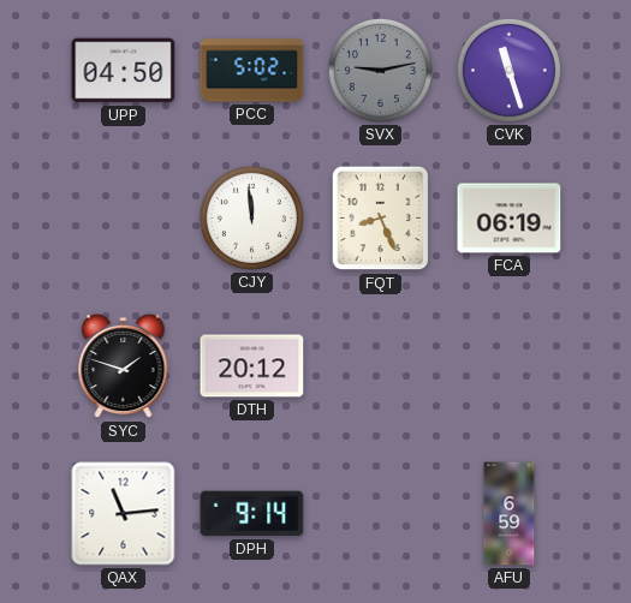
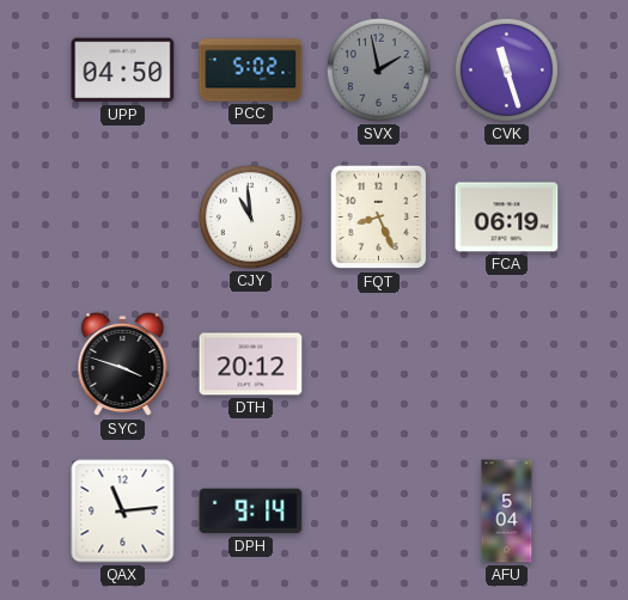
SVX: 9:13 -> 1:58
CJY: 11:59 -> 10:59
SYC: 1:48 -> 3:48
AFU: 6:59 -> 5:04
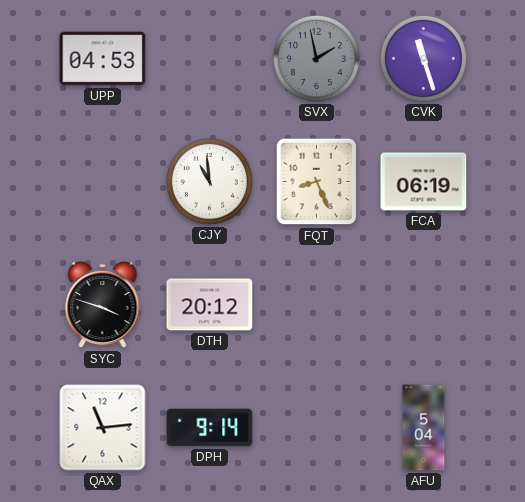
UPP: 04:50 -> 04:53
PCC: 5:02 -> none
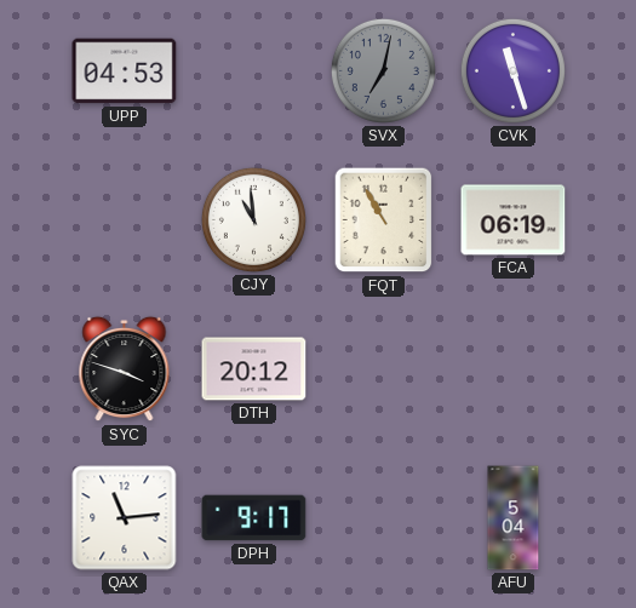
SVX: 1:58 -> 7:02
FQT: 8:26 -> 10:55
DPH: 9:14 -> 9:17
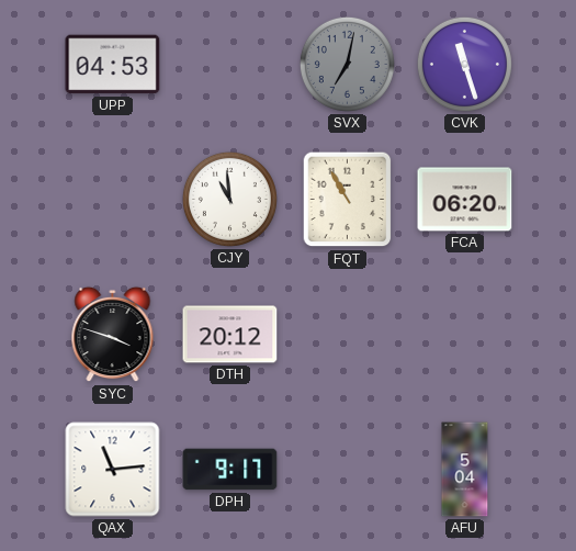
FCA: 06:19 -> 06:20
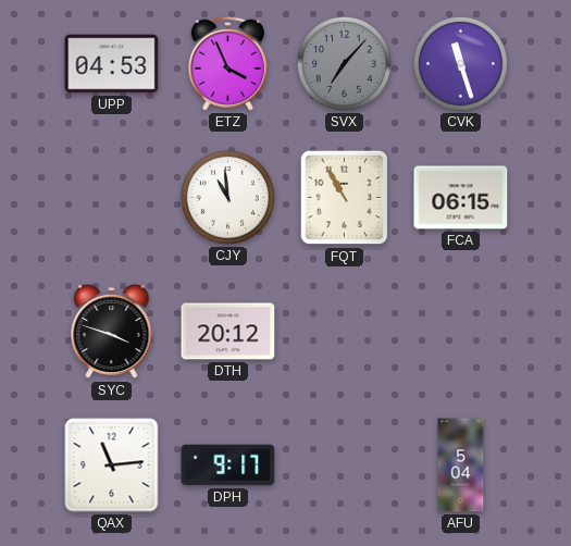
ETZ: none -> 3:56
SVX: 7:02 -> 7:07
FCA: 06:20 -> 06:15
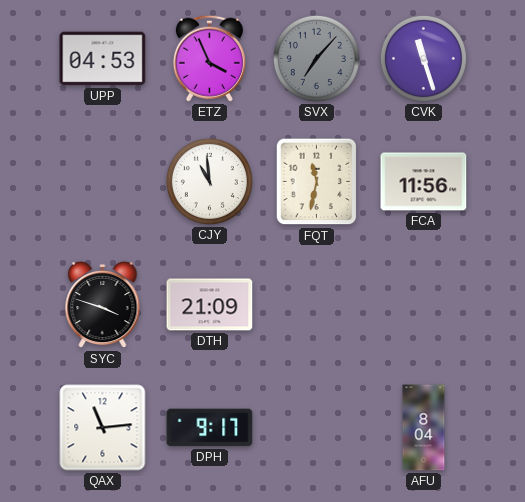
FQT: 10:55 -> 11:32
FCA: 06:15 -> 11:56
DTH: 20:12 -> 21:09
AFU: 5:04 -> 8:04
